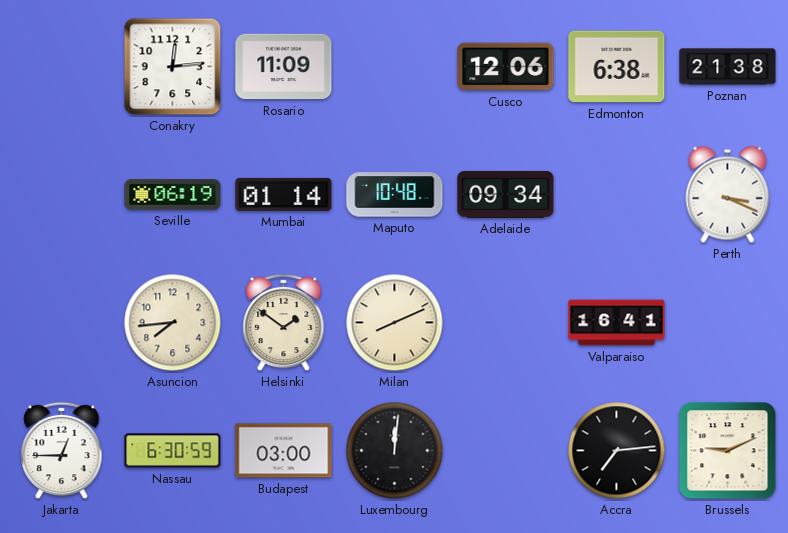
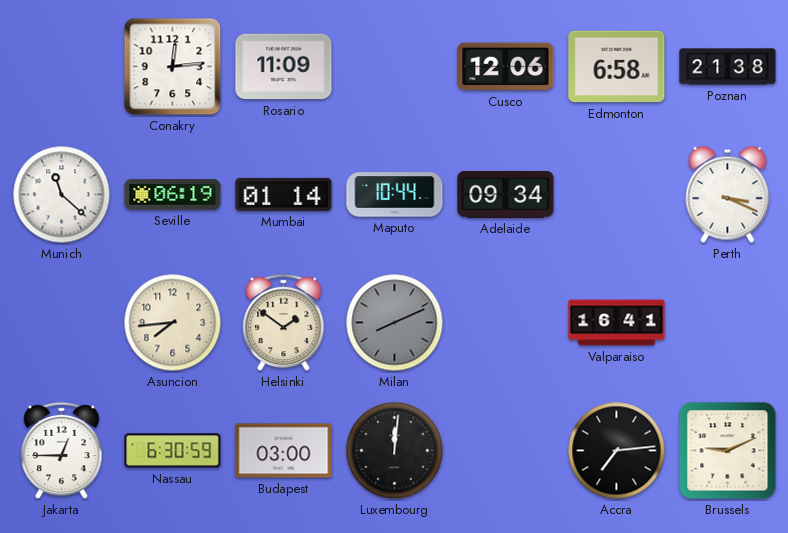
Edmonton: 6:38 -> 6:58
Munich: none -> 11:22
Maputo: 10:48 -> 10:44
Milan dial: cream -> grey
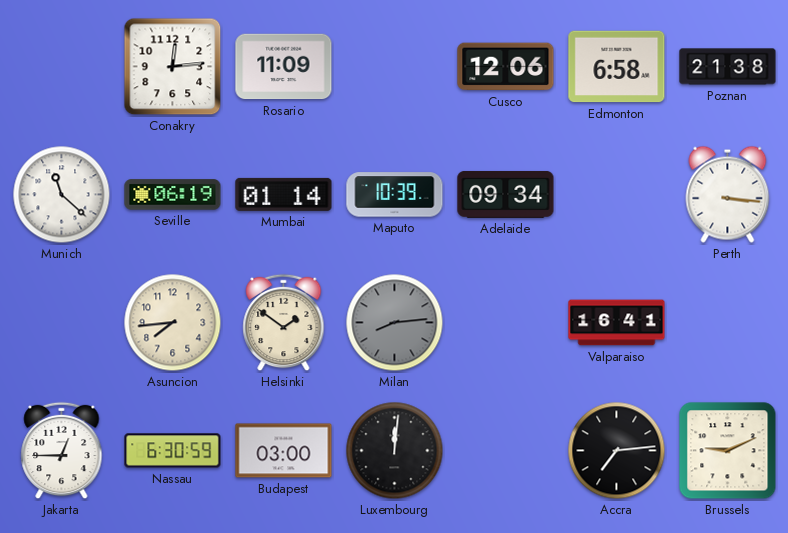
Maputo: 10:44 -> 10:39
Perth: 3:19 -> 3:16
Milan: 8:11 -> 8:14
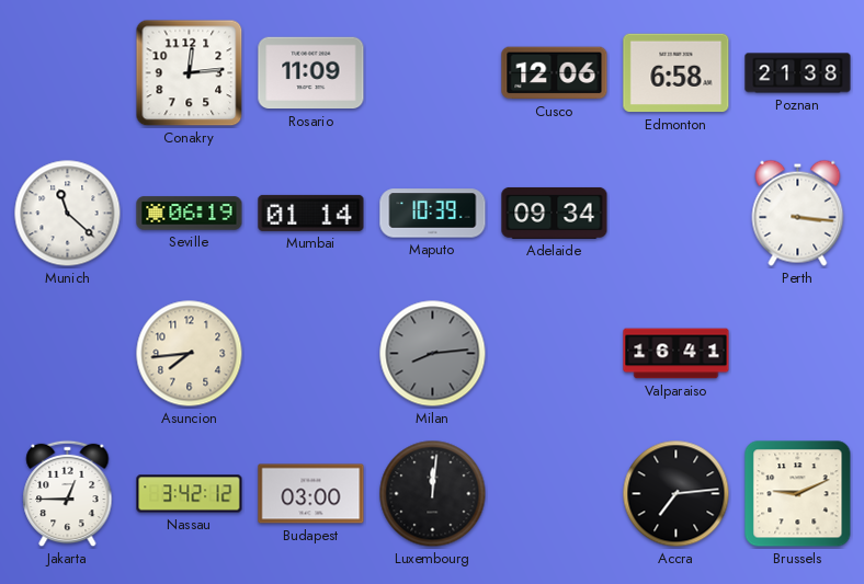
Helsinki: 1:51 -> none
Nassau: 6:30 -> 3:42
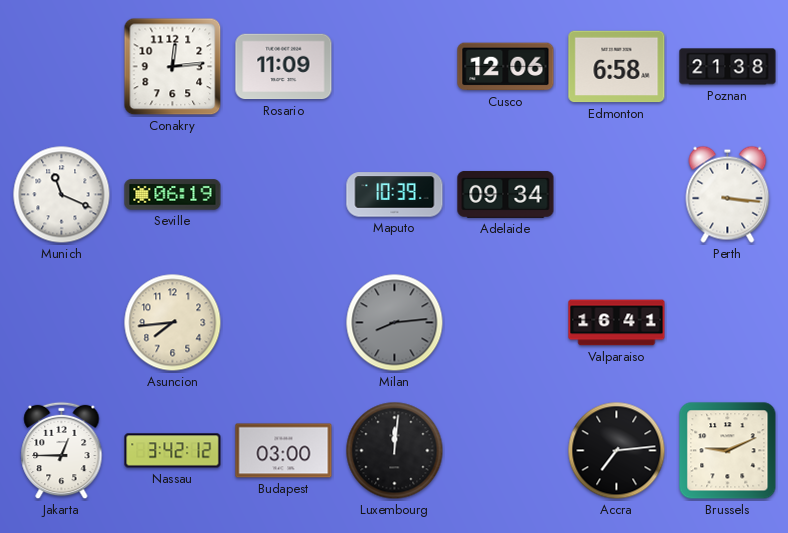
Munich: 11:22 -> 11:19
Mumbai: 01:14 -> none
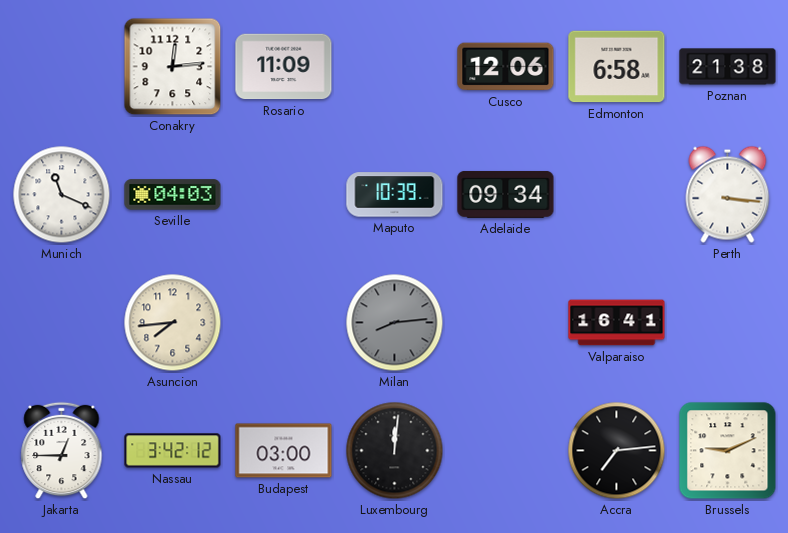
Seville: 06:19 -> 04:03
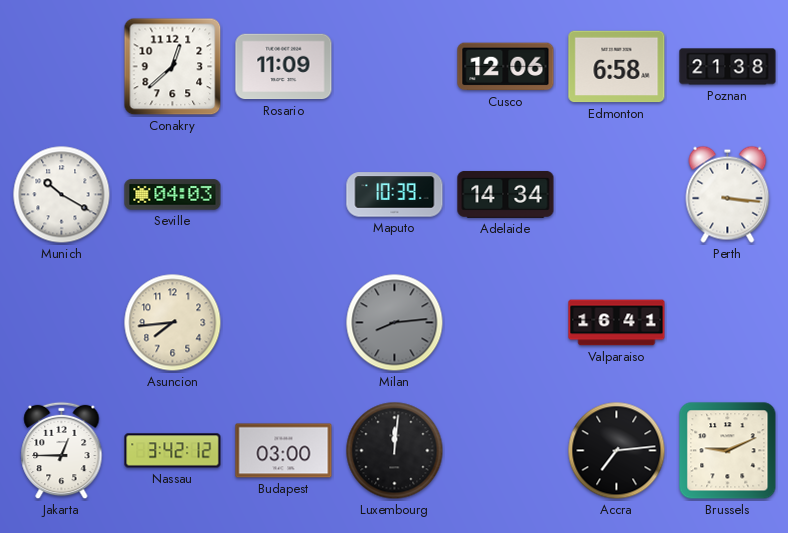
Conakry: 12:14 -> 12:38
Munich: 11:19 -> 10:20
Adelaide: 09:34 -> 14:34
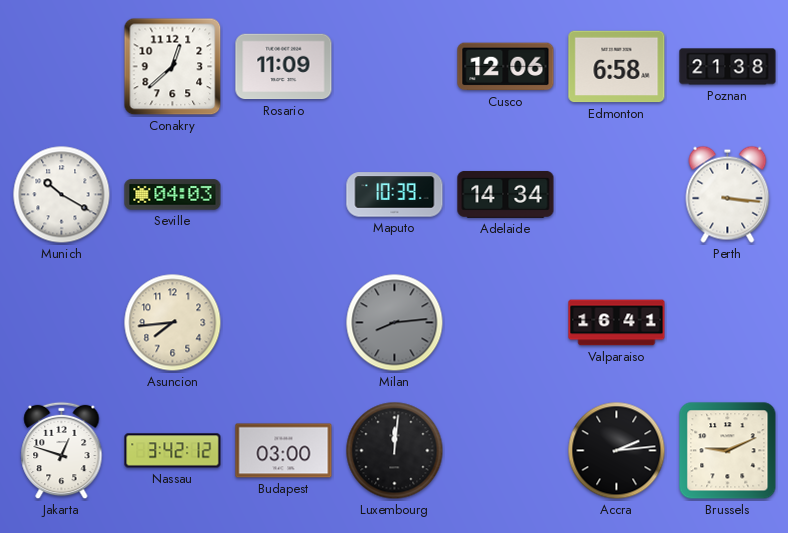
Jakarta: 12:45 -> 12:48
Accra: 7:14 -> 2:14
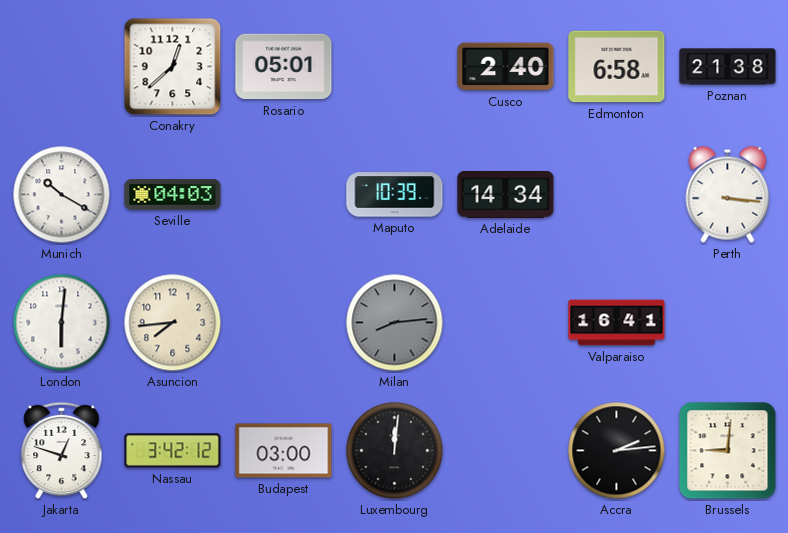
Rosario: 11:09 -> 05:01
Cusco: 12:06 -> 2:40
London: none -> 6:01
Brussels: 9:11 -> 9:01
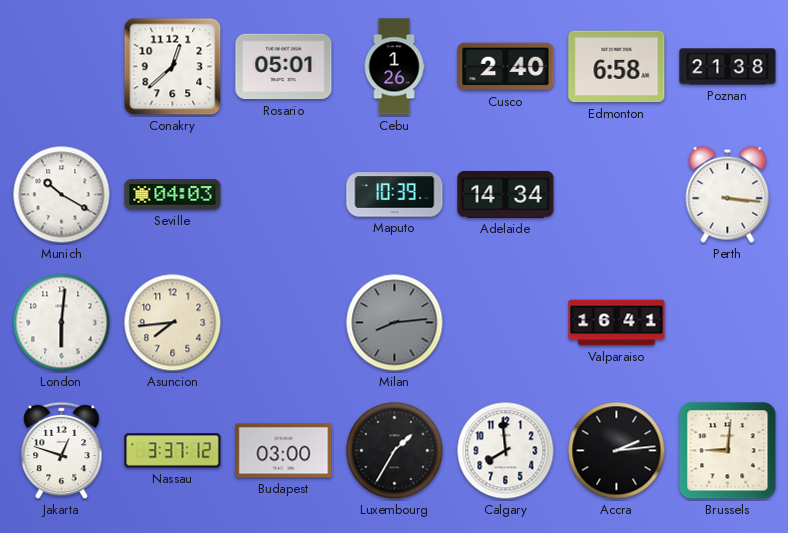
Cebu: none -> 1:26
Nassau: 3:42 -> 3:37
Luxembourg: 12:01 -> 1:35
Calgary: none -> 7:59
